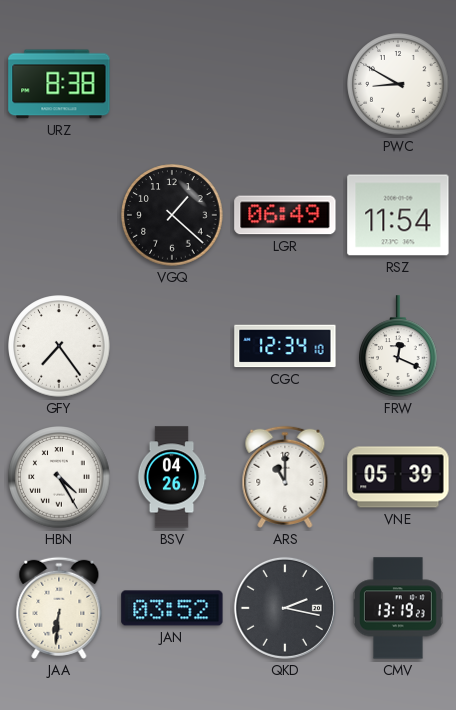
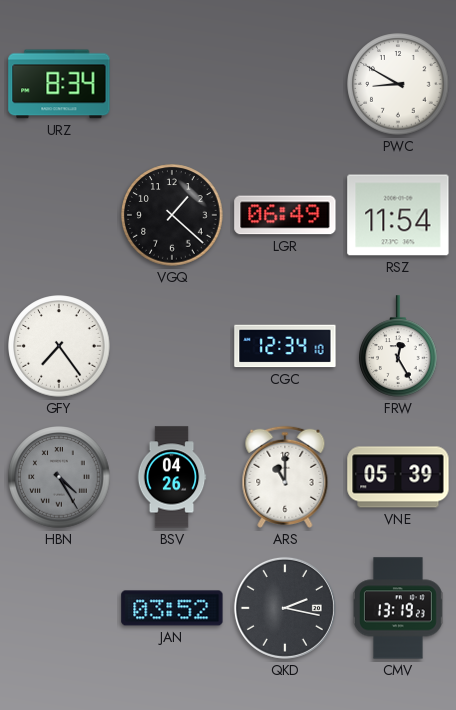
URZ: 8:38 -> 8:34
FRW: 12:19 -> 12:25
HBN dial: white -> grey
JAA: 6:31 -> none
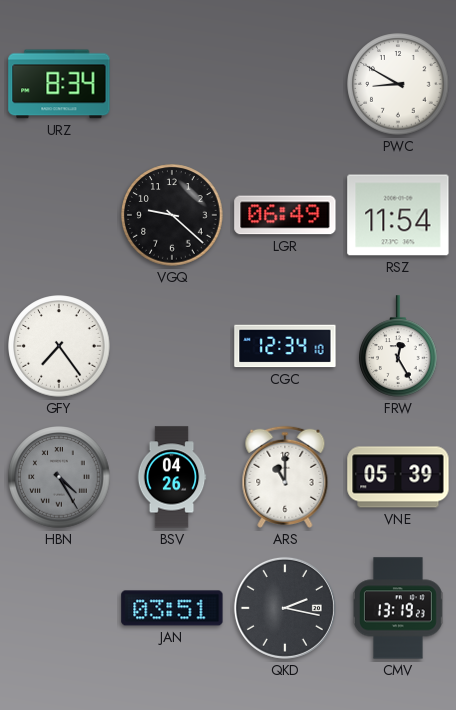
VGQ: 1:22 -> 9:22
JAN: 03:52 -> 03:51
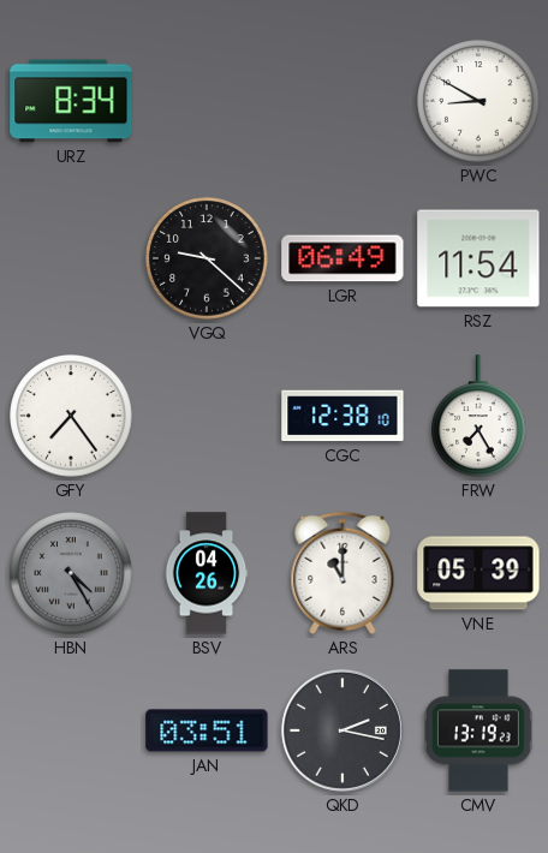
CGC: 12:34 -> 12:38
FRW: 12:25 -> 7:25
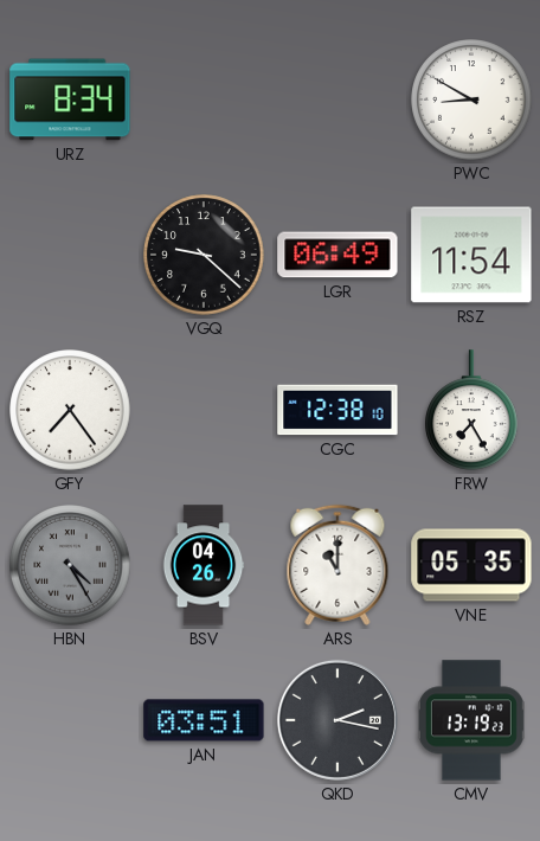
VNE: 05:39 -> 05:35
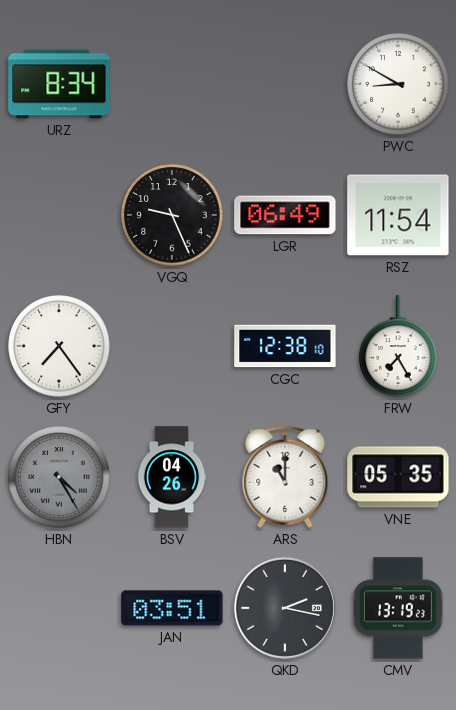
VGQ: 9:22 -> 9:26
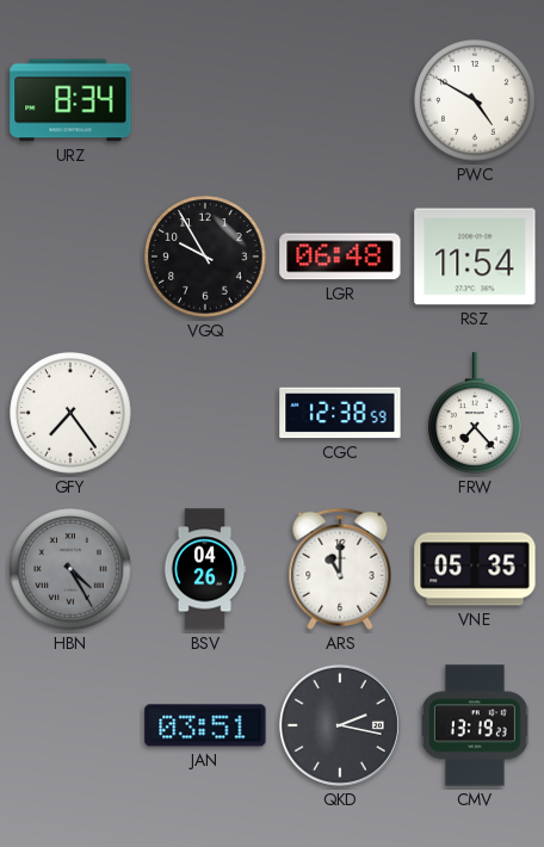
PWC: 8:50 -> 4:50
VGQ: 9:26 -> 9:55
LGR: 06:49 -> 06:48
CGC: 12:38:10 -> 12:38:59
FRW: 7:25 -> 7:23
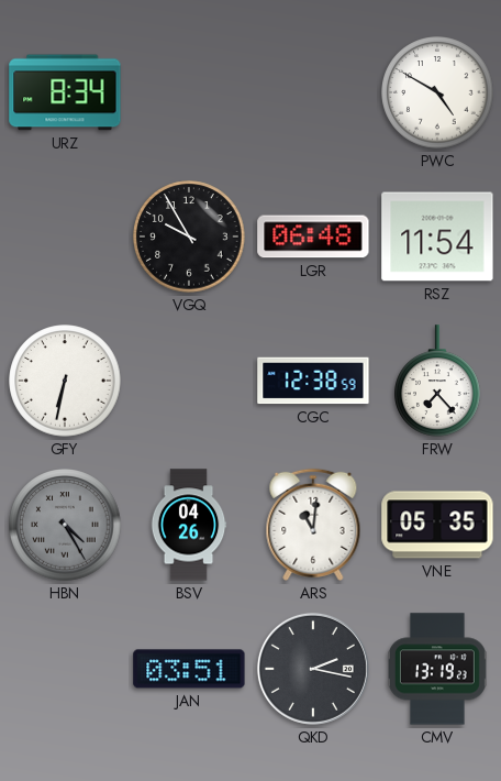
GFY: 7:24 -> 6:32
ARS: 11:00 -> 11:01
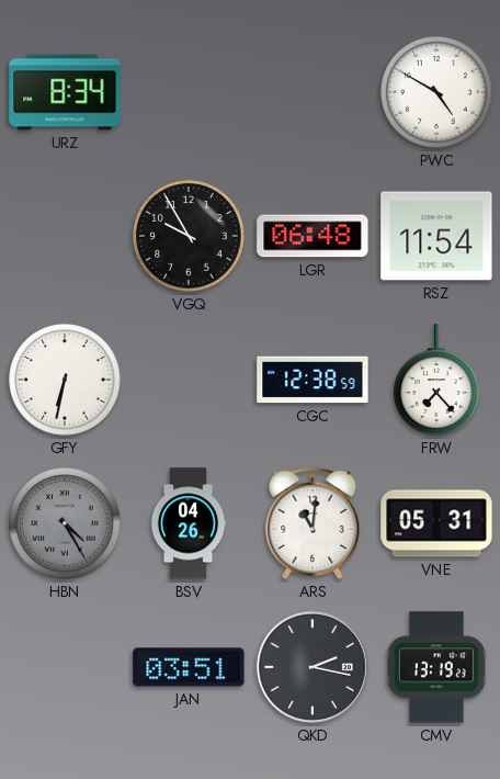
VNE: 05:35 -> 05:31
